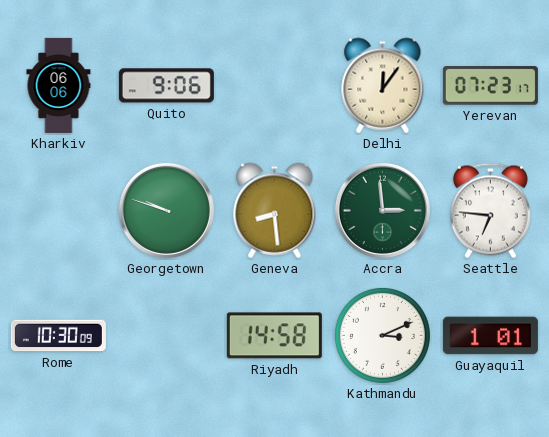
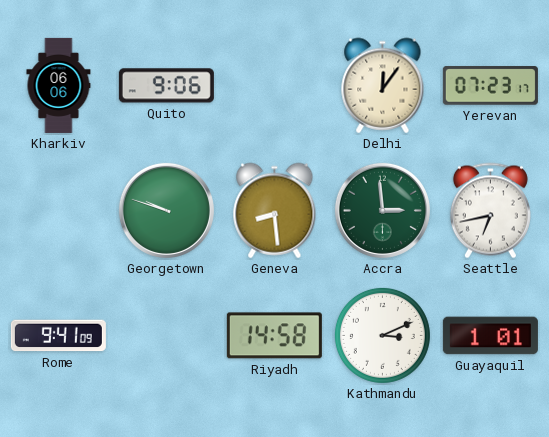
Seattle: 6:46 -> 6:43
Rome: 10:30 -> 9:41
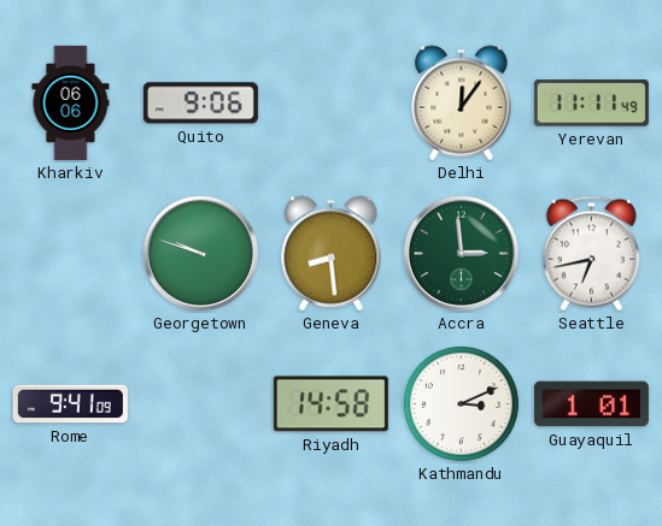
Yerevan: 07:23 -> 11:11
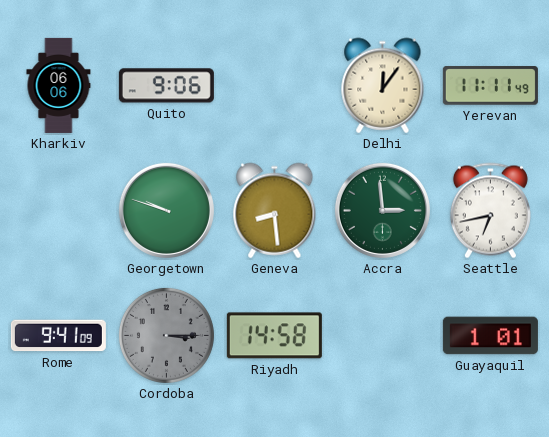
Cordoba: none -> 3:15
Kathmandu: 3:11 -> none
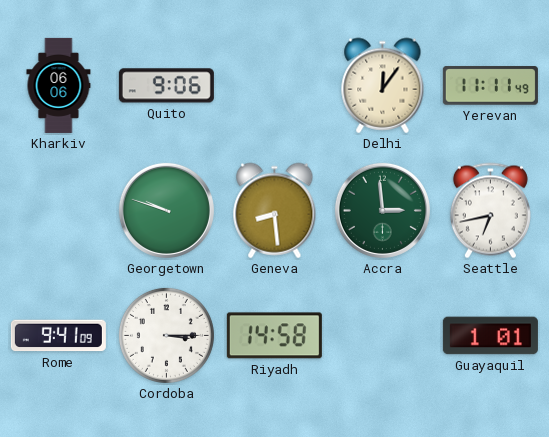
Cordoba dial: grey -> white
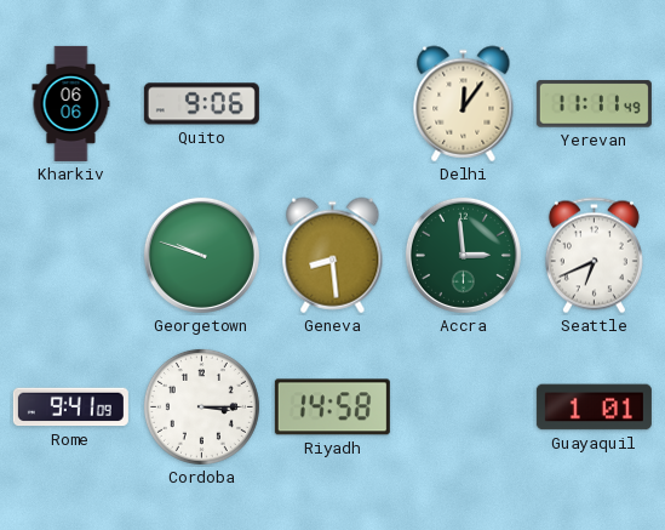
Seattle: 6:43 -> 6:41
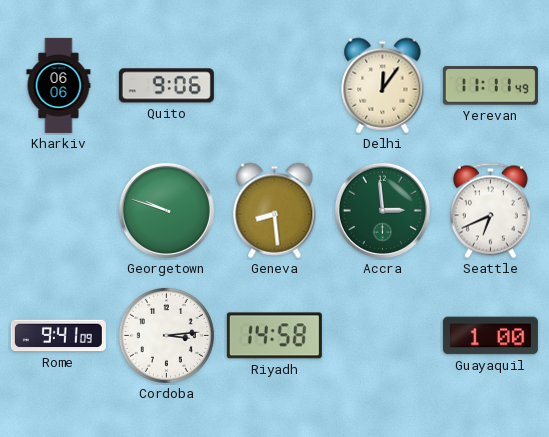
Cordoba: 3:15 -> 3:14
Guayaquil: 1:01 -> 1:00
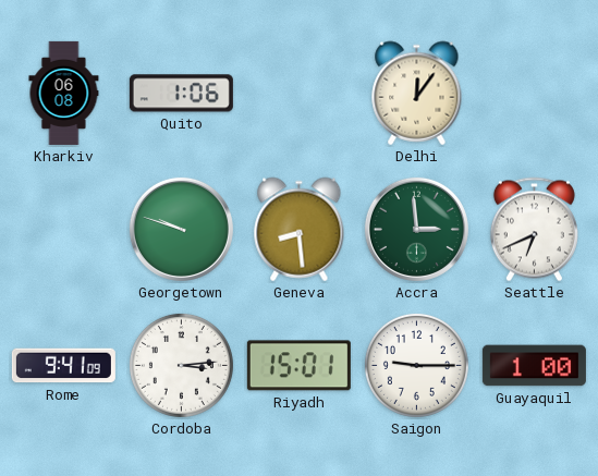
Kharkiv: 06:06 -> 06:08
Quito: 9:06 -> 1:06
Yerevan: 11:11 -> none
Riyadh: 14:58 -> 15:01
Saigon: none -> 9:15
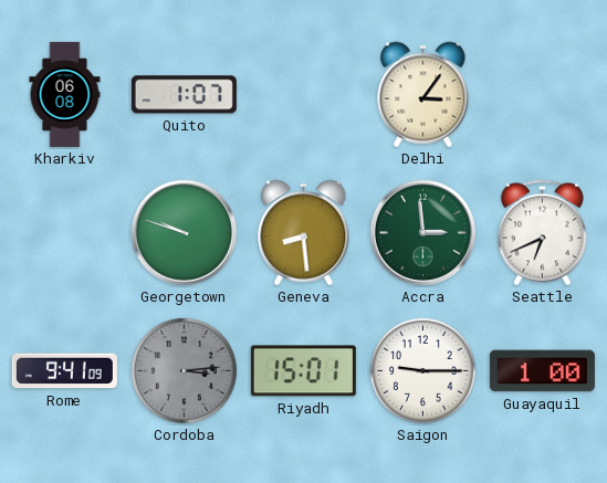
Quito: 1:06 -> 1:07
Delhi: 12:06 -> 3:06
Cordoba dial: white -> grey
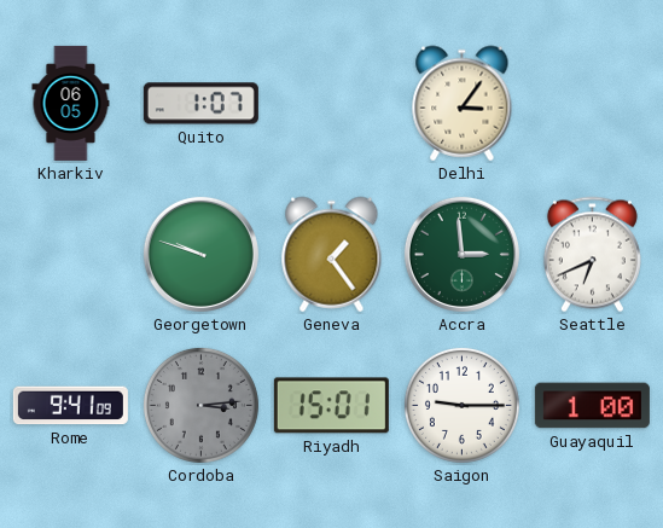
Kharkiv: 06:08 -> 06:05
Geneva: 8:29 -> 1:24
